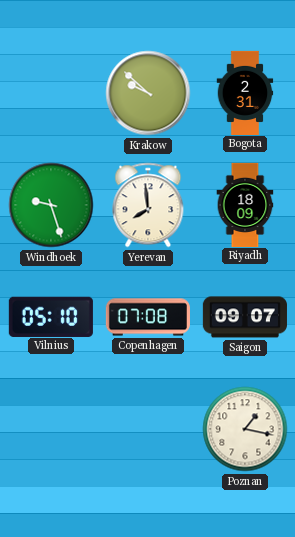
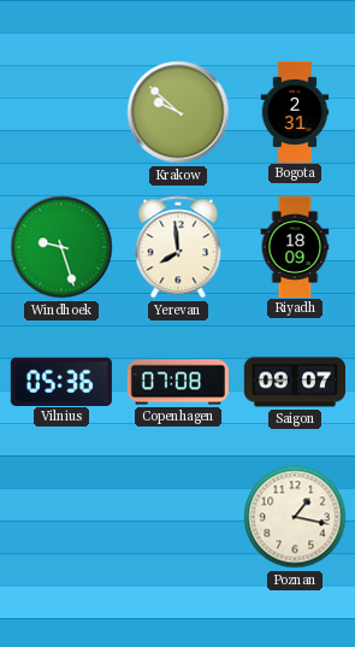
Vilnius: 05:10 -> 05:36
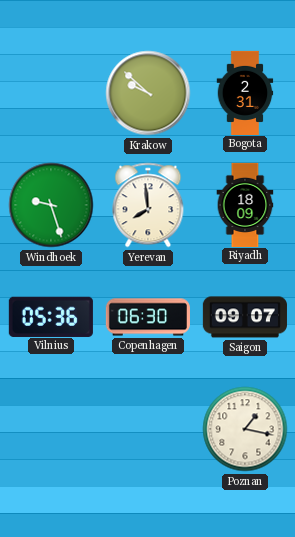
Copenhagen: 07:08 -> 06:30
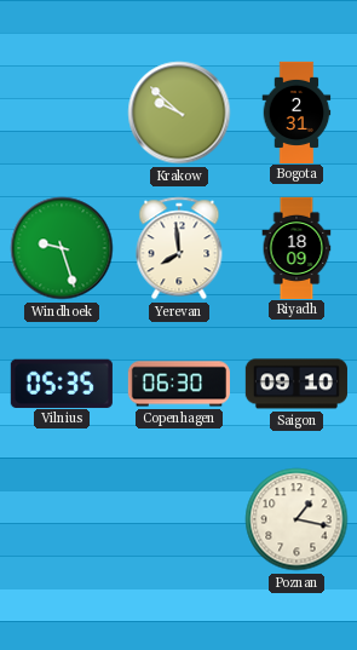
Vilnius: 05:36 -> 05:35
Saigon: 09:07 -> 09:10
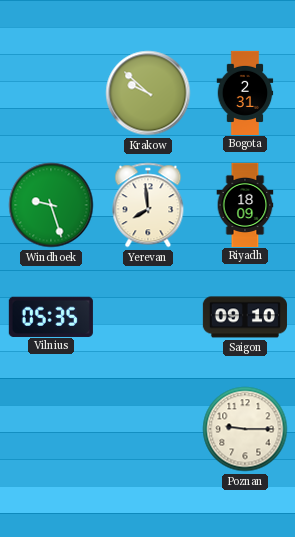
Copenhagen: 06:30 -> none
Poznan: 1:17 -> 9:15
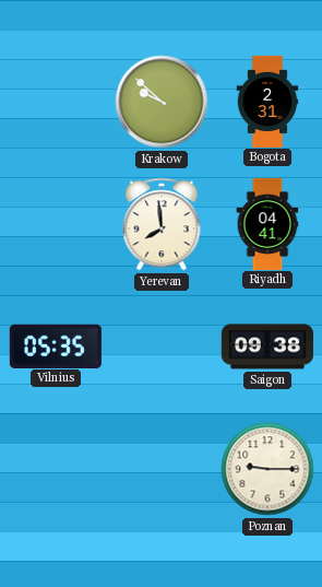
Windhoek: 9:27 -> none
Riyadh: 18:09 -> 04:41
Saigon: 09:10 -> 09:38
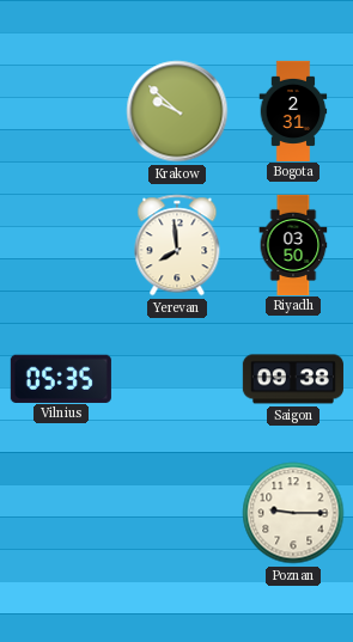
Riyadh: 04:41 -> 03:50
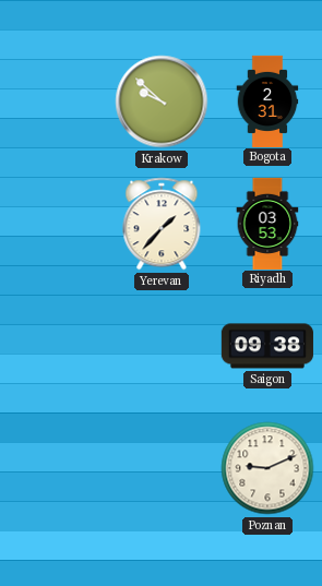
Yerevan: 7:59 -> 1:37
Riyadh: 03:50 -> 03:53
Vilnius: 05:35 -> none
Poznan: 9:15 -> 9:11
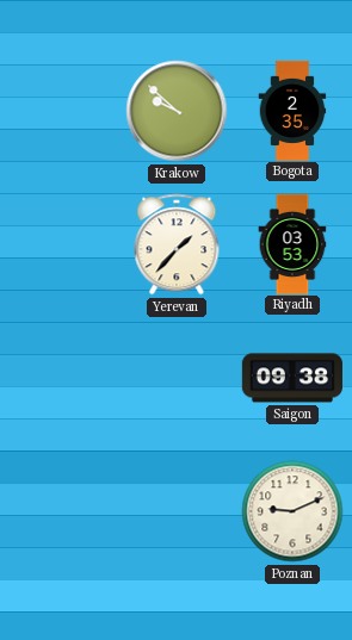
Bogota: 2:31 -> 2:35
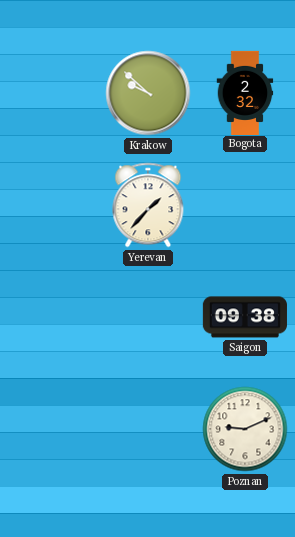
Bogota: 2:35 -> 2:32
Riyadh: 03:53 -> none
